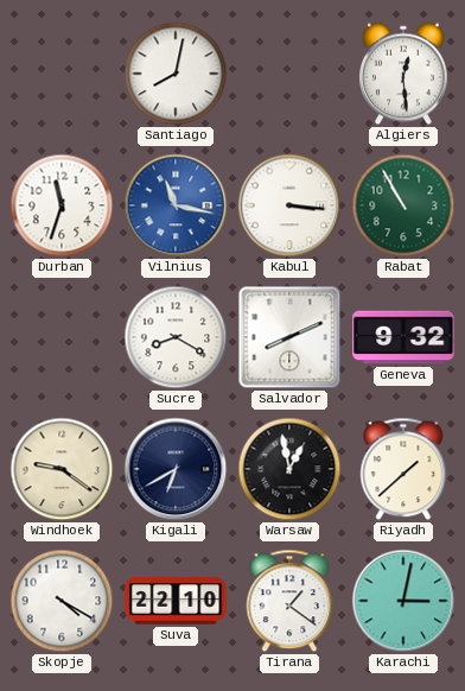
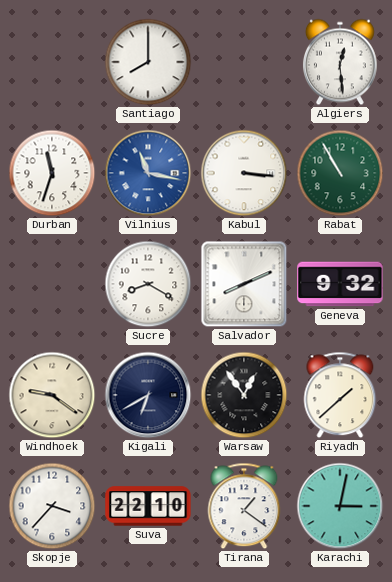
Santiago: 8:02 -> 8:00
Warsaw: 12:58 -> 12:54
Skopje: 4:20 -> 3:37
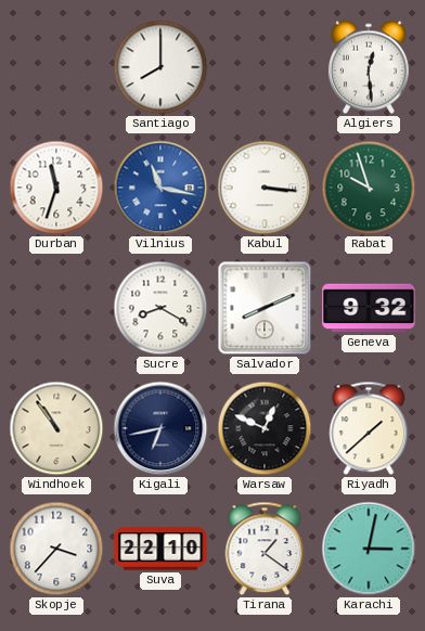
Rabat: 10:55 -> 9:57
Windhoek: 9:21 -> 10:54
Kigali: 6:40 -> 6:43
Warsaw: 12:54 -> 12:49
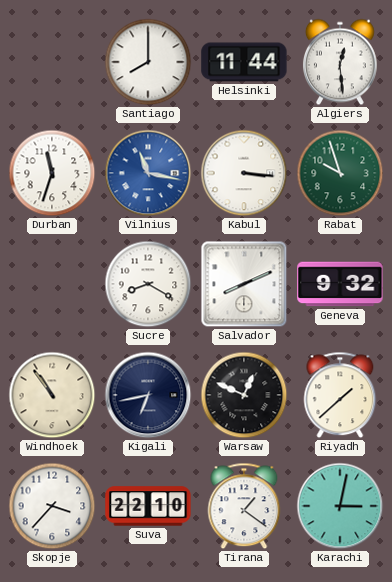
Helsinki: none -> 11:44
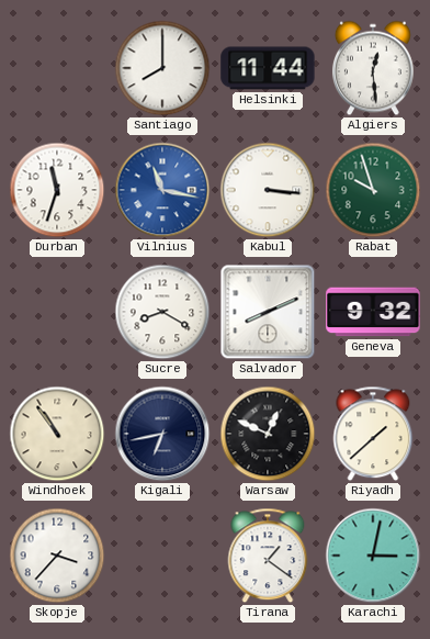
Suva: 22:10 -> none
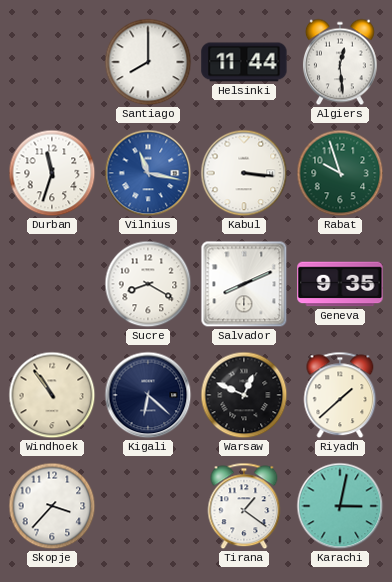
Geneva: 9:32 -> 9:35
Kigali: 6:43 -> 6:22
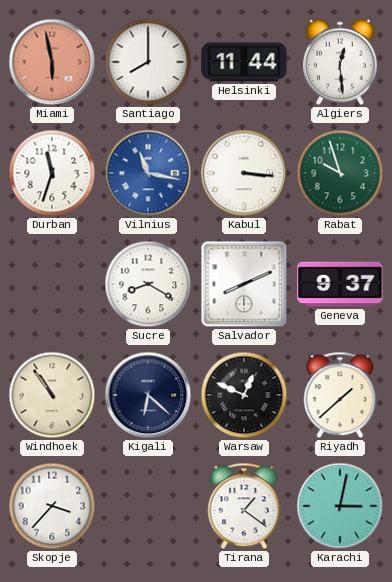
Miami: none -> 5:58
Geneva: 9:35 -> 9:37
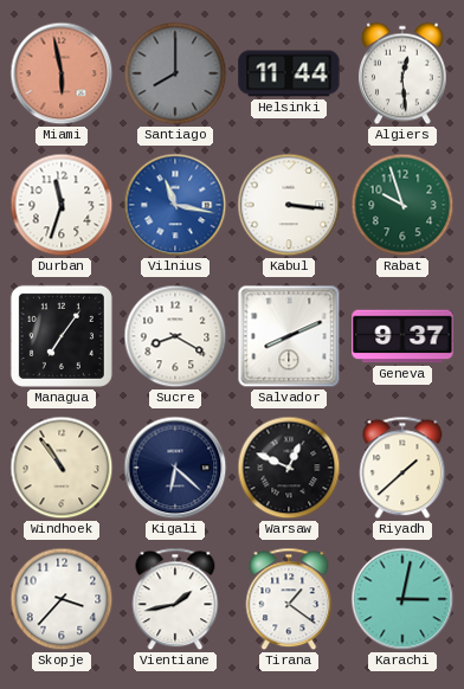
Santiago dial: white -> grey
Managua: none -> 7:06
Vientiane: none -> 1:43
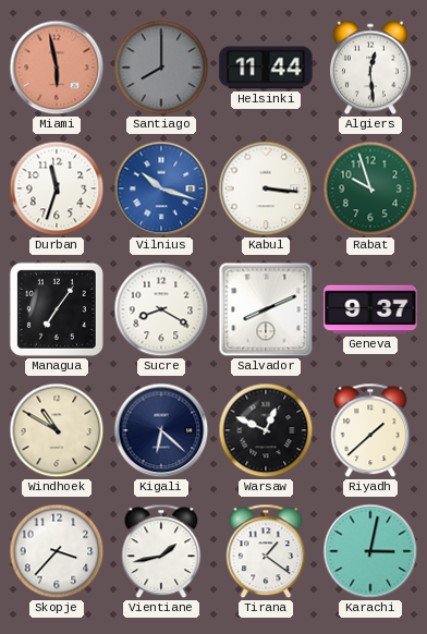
Vilnius: 11:17 -> 10:18
Windhoek: 10:54 -> 10:50
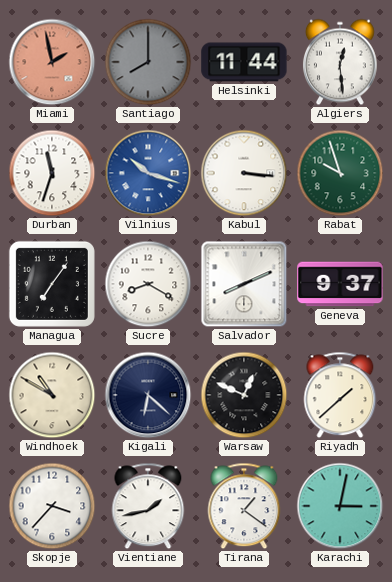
Miami: 5:58 -> 1:58
